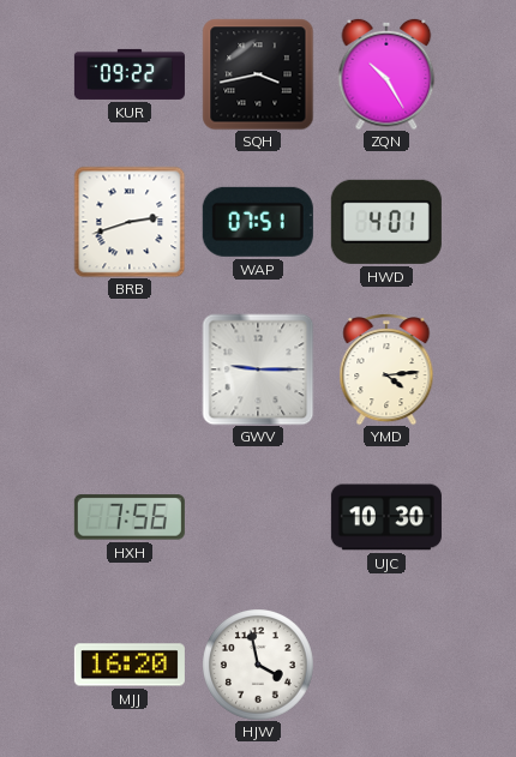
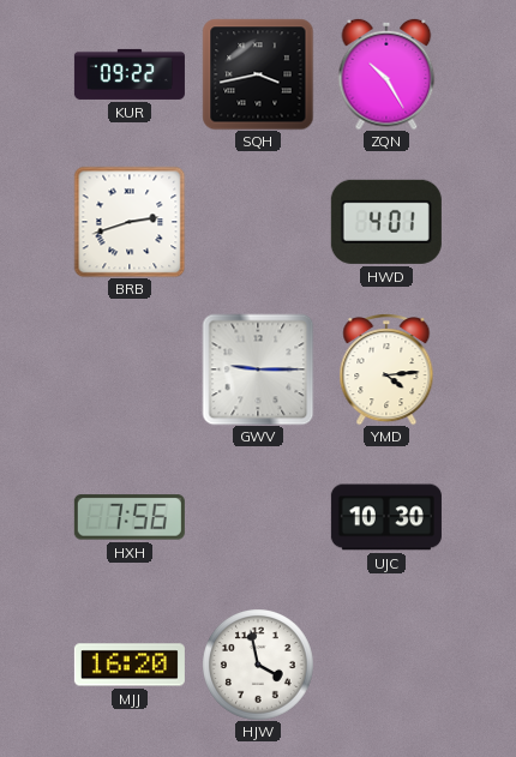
WAP: 07:51 -> none
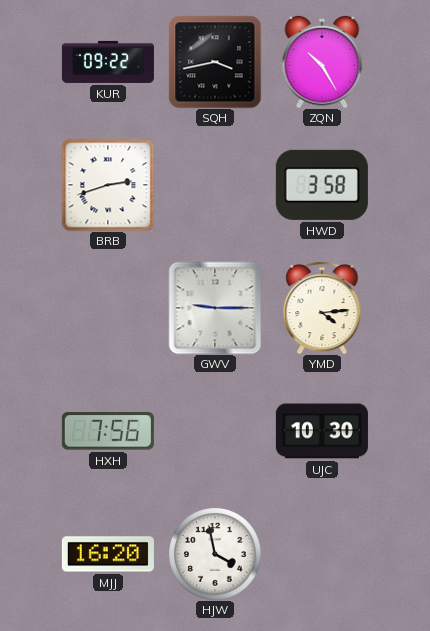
HWD: 4:01 -> 3:58
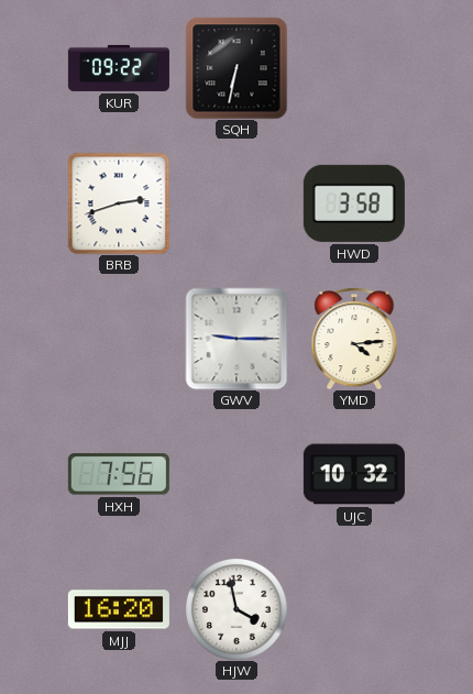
SQH: 3:43 -> 6:32
ZQN: 10:25 -> none
UJC: 10:30 -> 10:32
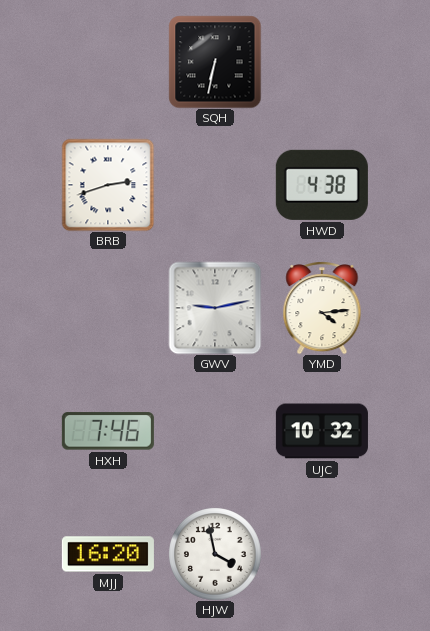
KUR: 09:22 -> none
HWD: 3:58 -> 4:38
GWV: 9:15 -> 9:13
HXH: 7:56 -> 7:46
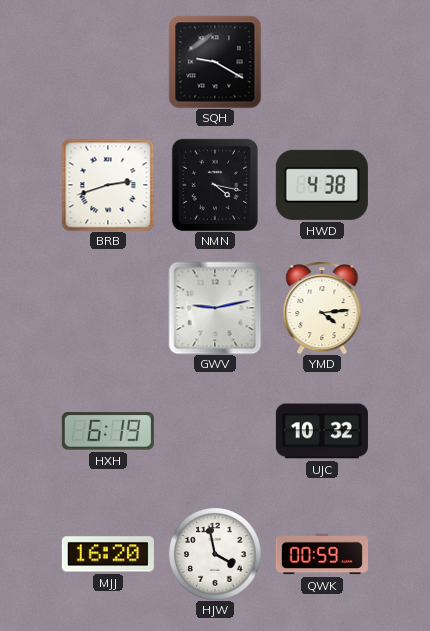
SQH: 6:32 -> 9:20
NMN: none -> 4:17
HXH: 7:46 -> 6:19
QWK: none -> 00:59
